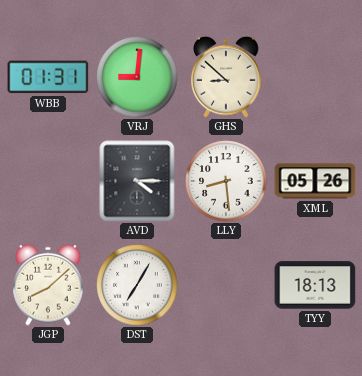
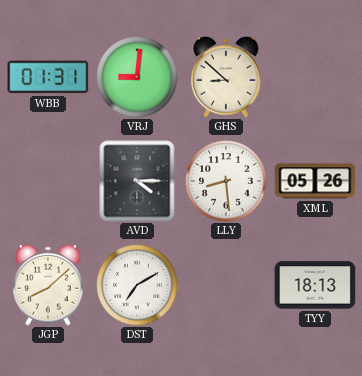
DST: 7:05 -> 7:10
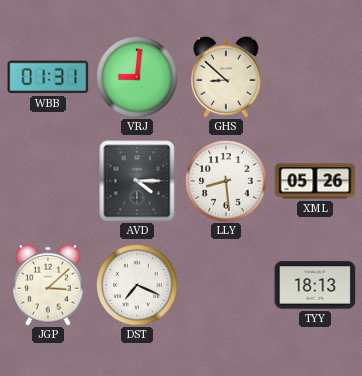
JGP: 8:08 -> 3:08
DST: 7:10 -> 7:19
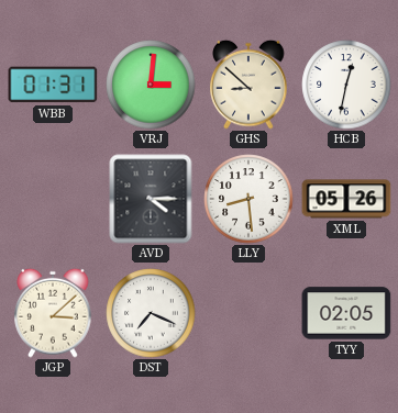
VRJ: 9:01 -> 3:01
HCB: none -> 12:32
TYY: 18:13 -> 02:05
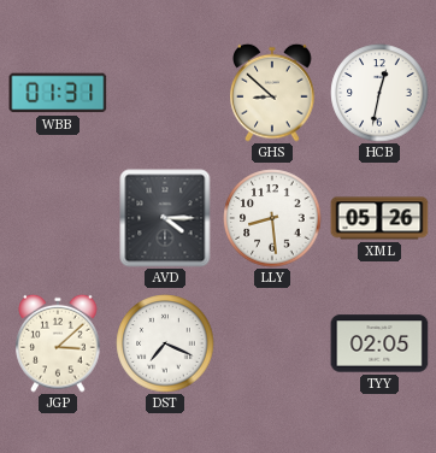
VRJ: 3:01 -> none
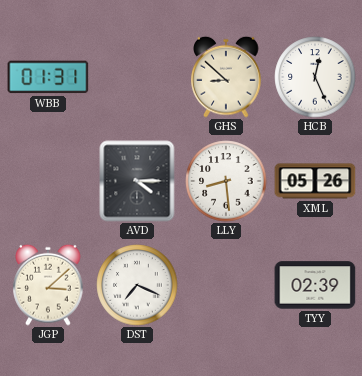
HCB: 12:32 -> 12:26
TYY: 02:05 -> 02:39
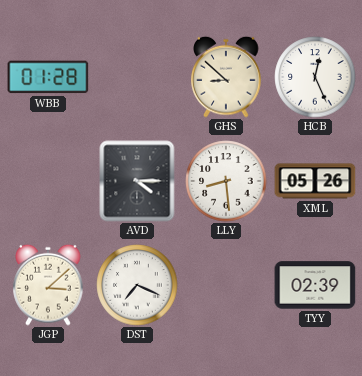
WBB: 01:31 -> 01:28
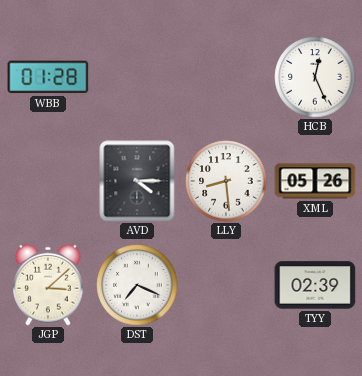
GHS: 8:52 -> none
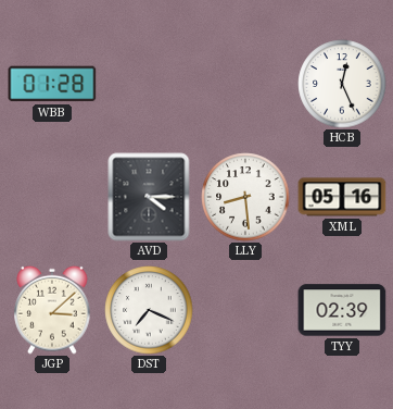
XML: 05:26 -> 05:16
